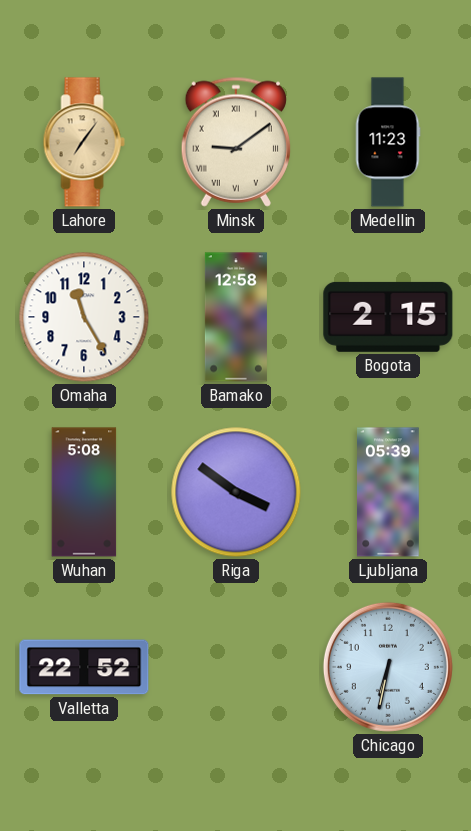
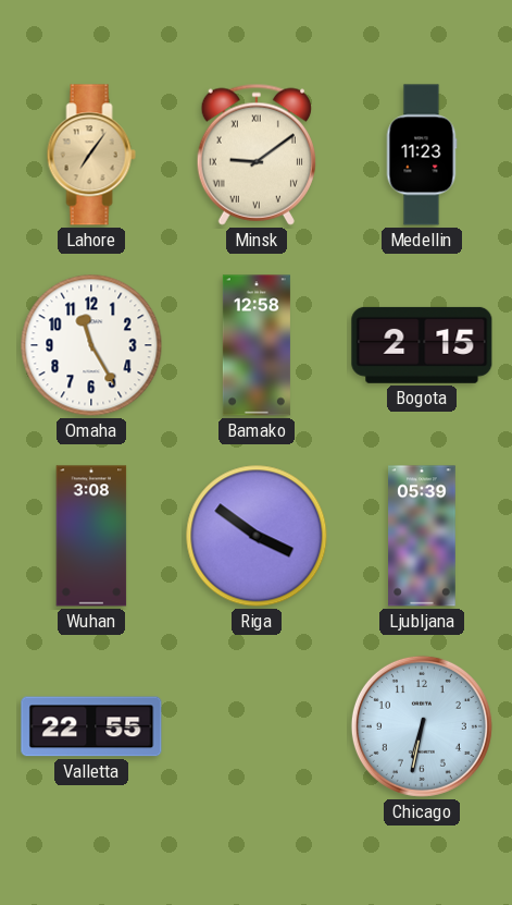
Wuhan: 5:08 -> 3:08
Valletta: 22:52 -> 22:55
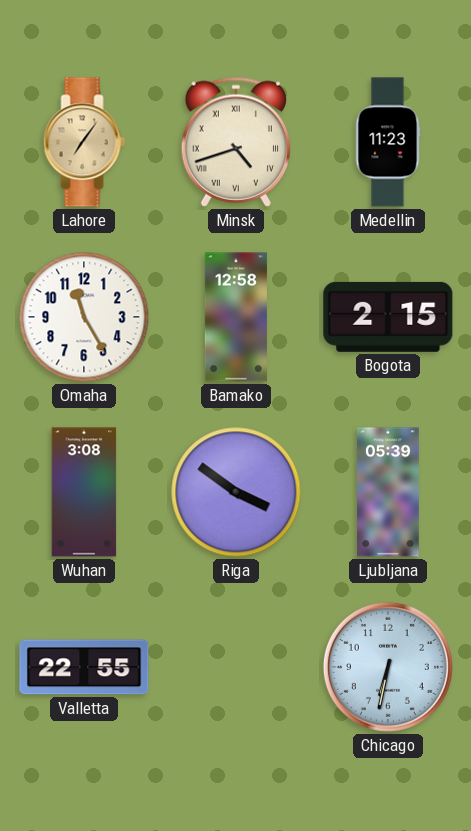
Minsk: 9:09 -> 4:42
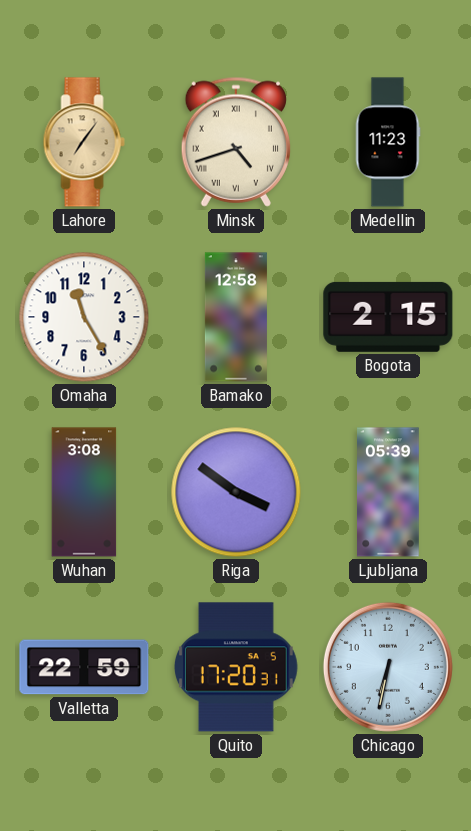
Valletta: 22:55 -> 22:59
Quito: none -> 17:20
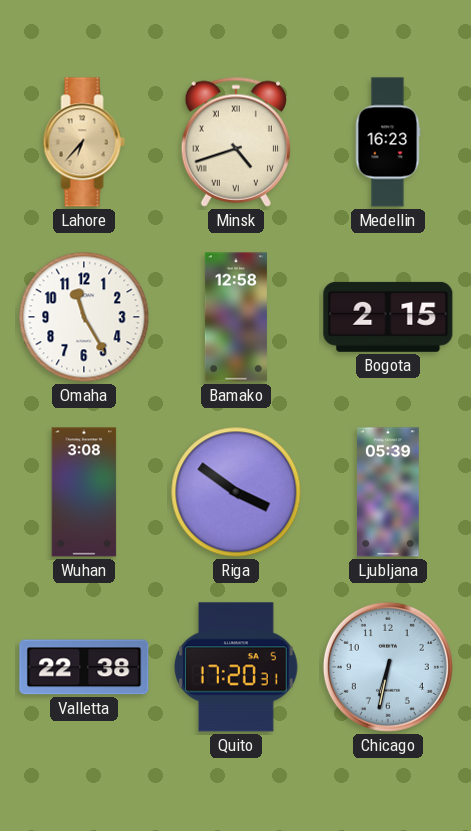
Lahore: 7:06 -> 6:37
Medellin: 11:23 -> 16:23
Valletta: 22:59 -> 22:38
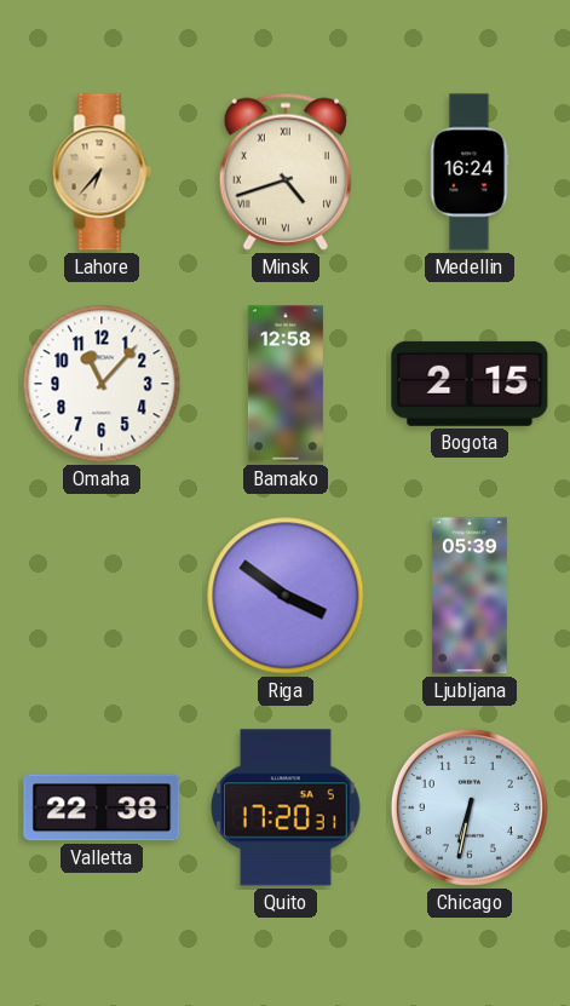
Medellin: 16:23 -> 16:24
Omaha: 11:25 -> 11:07
Wuhan: 3:08 -> none
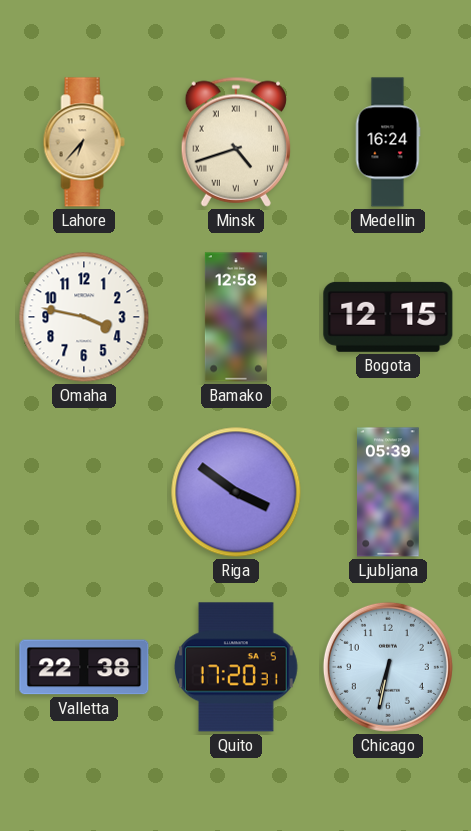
Omaha: 11:07 -> 3:47
Bogota: 2:15 -> 12:15
